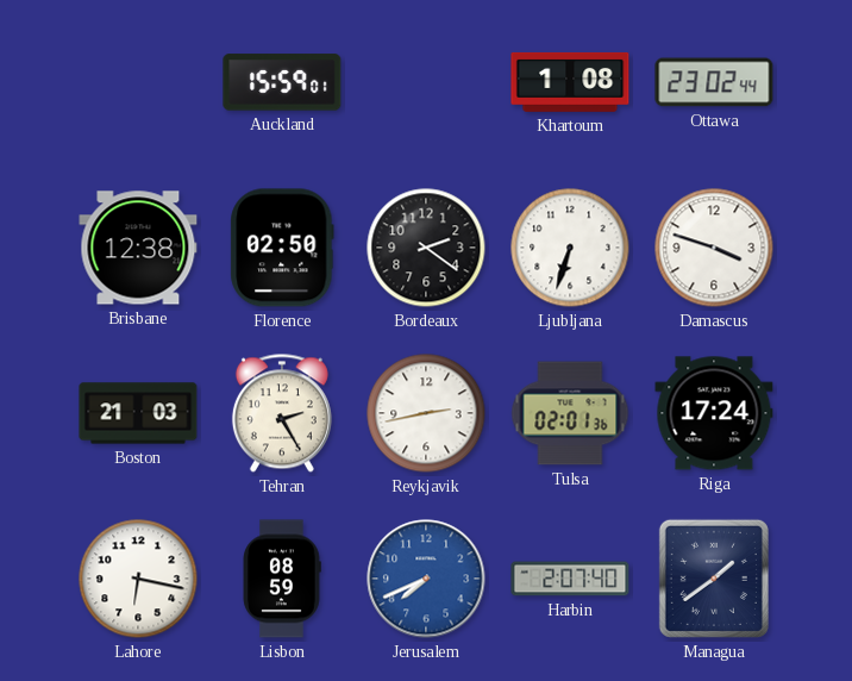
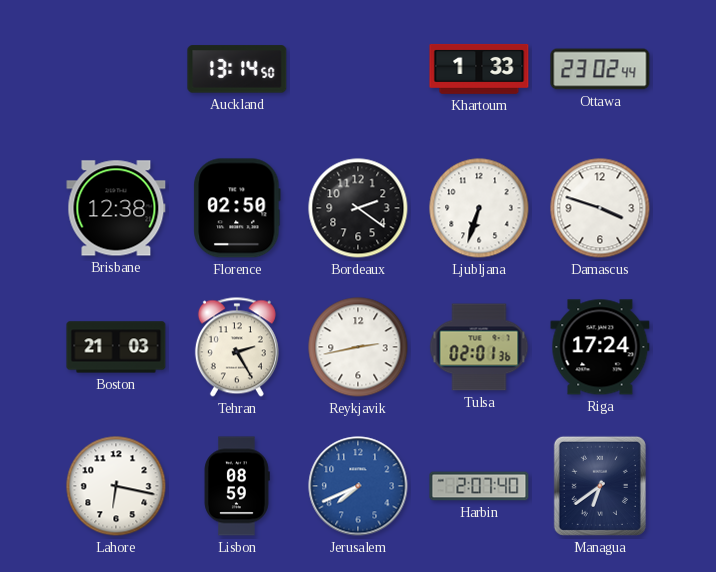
Auckland: 15:59 -> 13:14
Khartoum: 1:08 -> 1:33
Managua: 1:39 -> 6:39
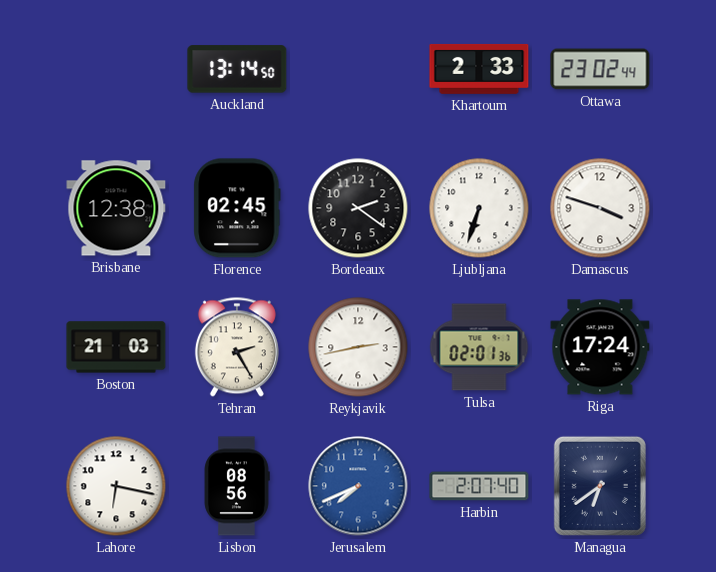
Khartoum: 1:33 -> 2:33
Florence: 02:50 -> 02:45
Lisbon: 08:59 -> 08:56
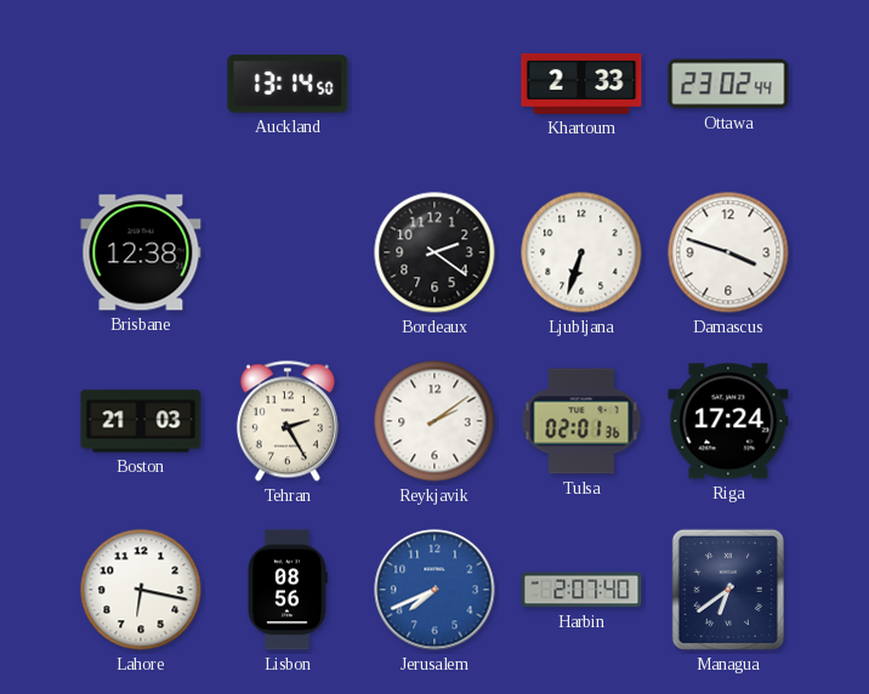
Florence: 02:45 -> none
Reykjavik: 2:43 -> 2:09
